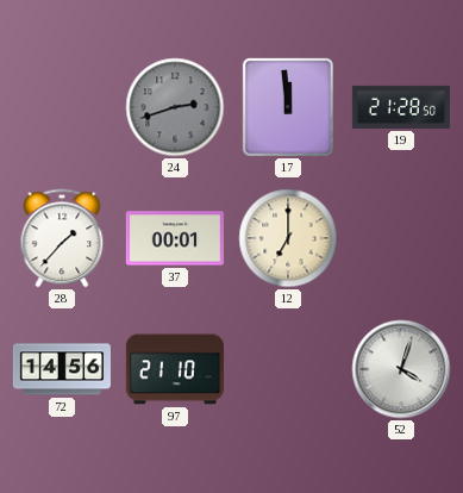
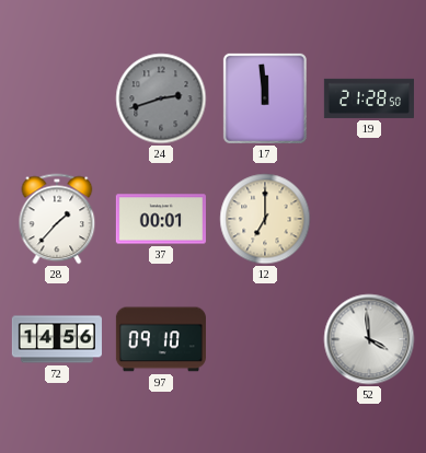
97: 21:10 -> 09:10
52: 4:03 -> 3:59
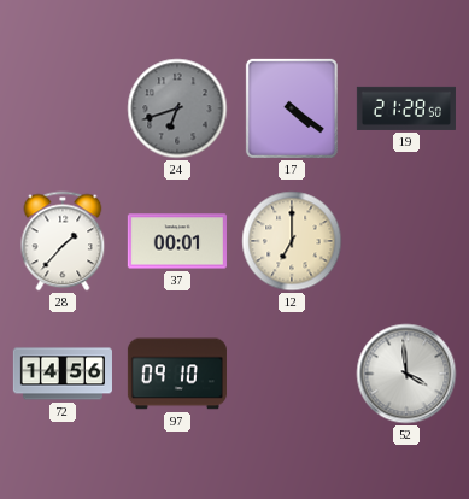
24: 2:42 -> 6:42
17: 11:59 -> 4:21
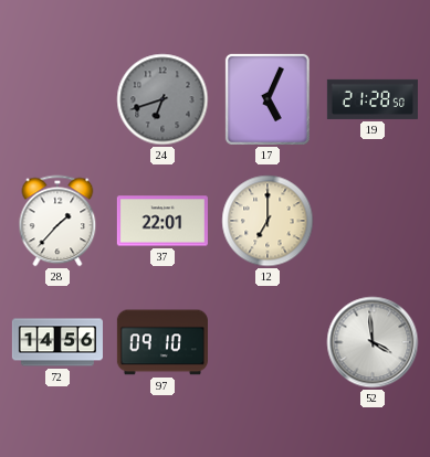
17: 4:21 -> 5:04
37: 00:01 -> 22:01
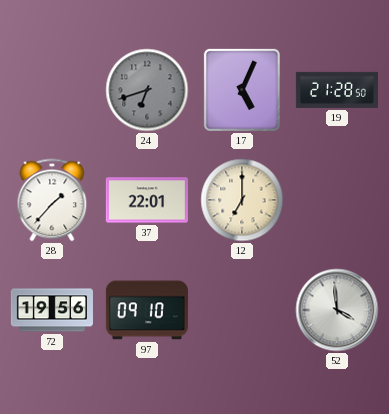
72: 14:56 -> 19:56
